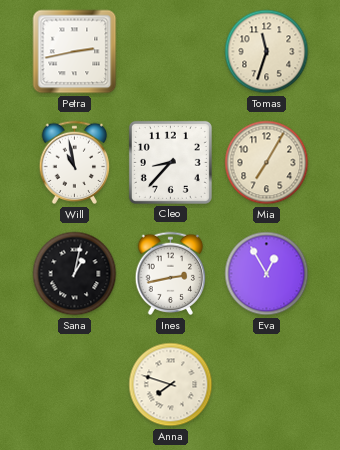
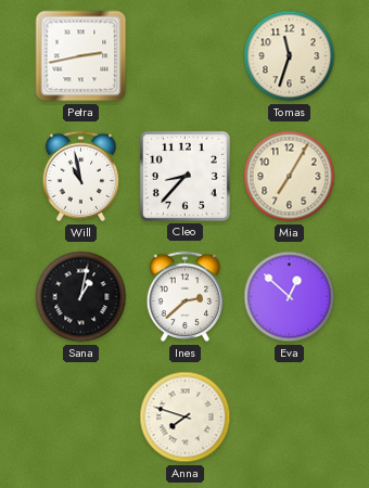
Ines: 2:43 -> 2:38
Eva: 12:55 -> 12:52
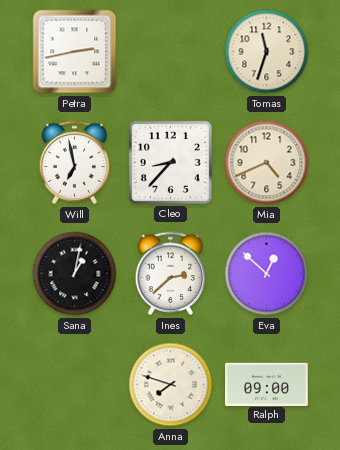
Will: 10:58 -> 6:58
Mia: 7:05 -> 4:41
Ralph: none -> 09:00
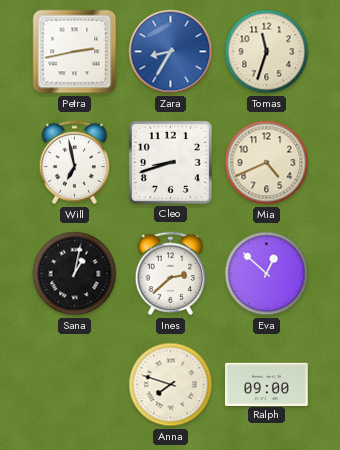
Zara: none -> 8:35
Cleo: 8:37 -> 8:42
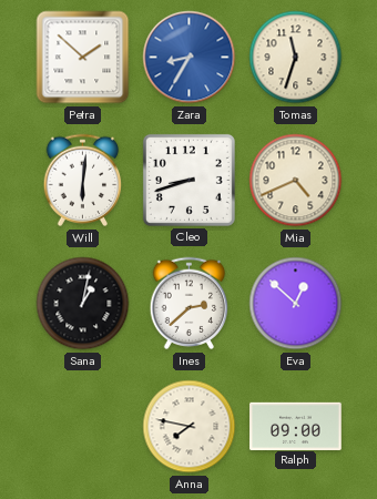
Petra: 2:43 -> 1:52
Will: 6:58 -> 6:01
Anna: 7:48 -> 7:47
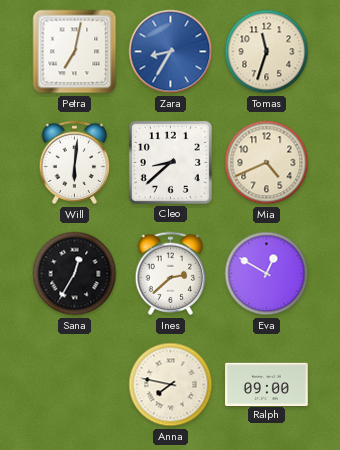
Petra: 1:52 -> 7:02
Cleo: 8:42 -> 8:38
Sana: 1:02 -> 12:35
Eva: 12:52 -> 12:50
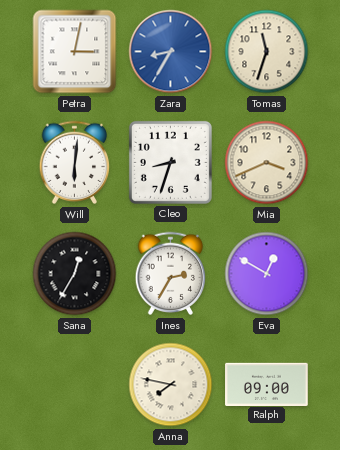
Petra: 7:02 -> 3:02
Cleo: 8:38 -> 8:33
Mia: 4:41 -> 3:41
Ines: 2:38 -> 2:35
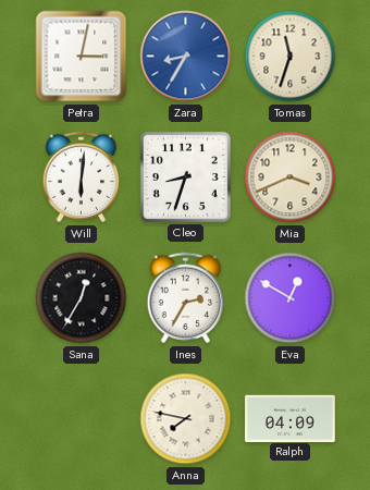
Ralph: 09:00 -> 04:09
